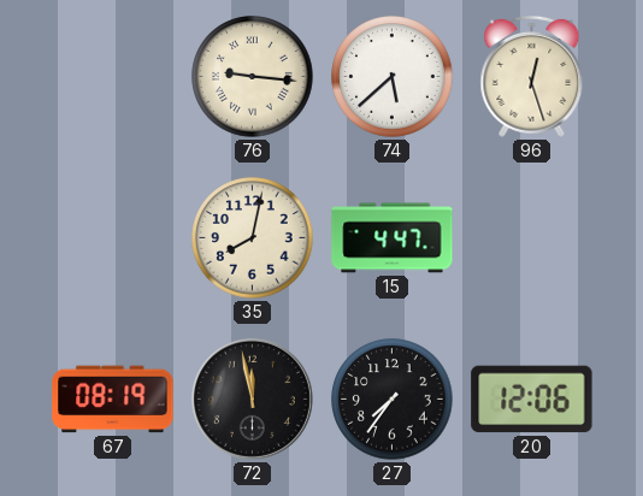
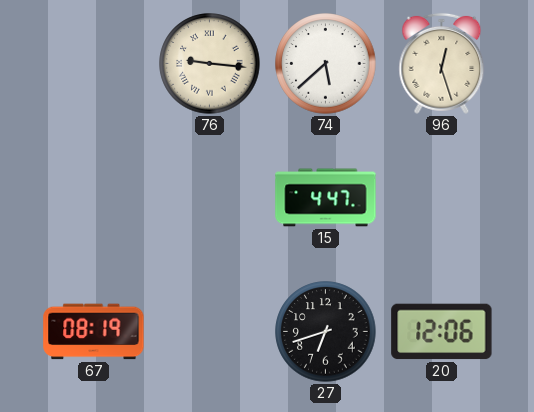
35: 8:02 -> none
72: 11:58 -> none
27: 7:36 -> 6:42
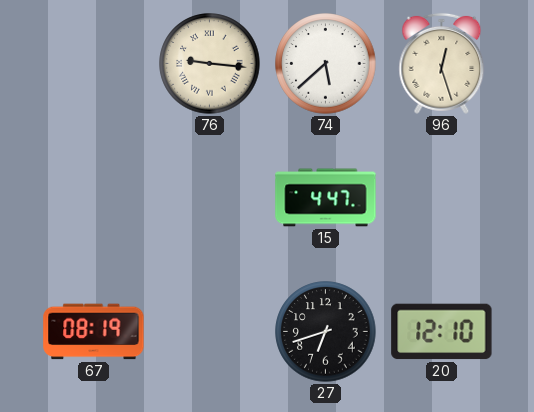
20: 12:06 -> 12:10
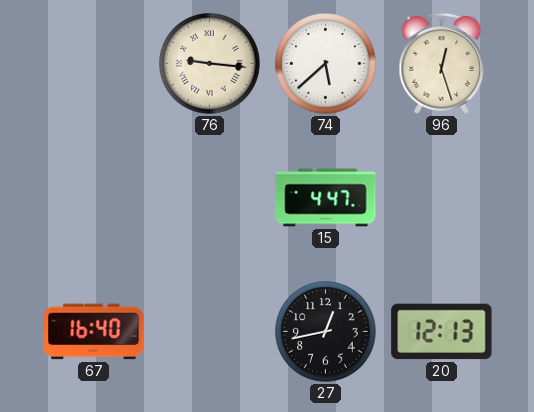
67: 08:19 -> 16:40
27: 6:42 -> 12:43
20: 12:10 -> 12:13
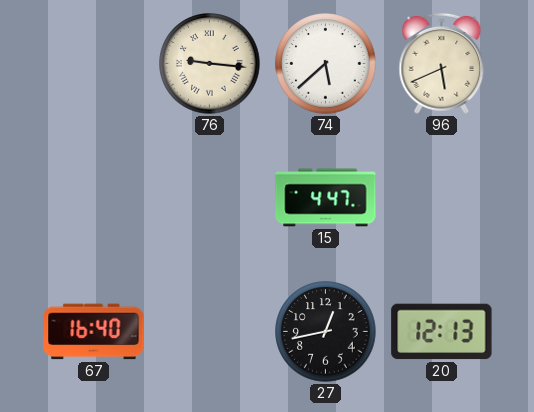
96: 12:27 -> 5:41
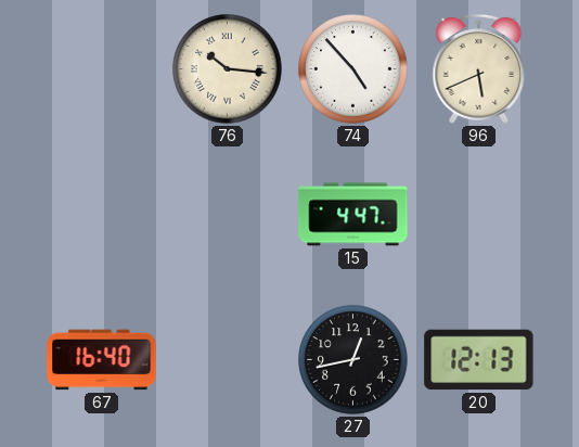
76: 9:16 -> 10:16
74: 5:38 -> 4:53
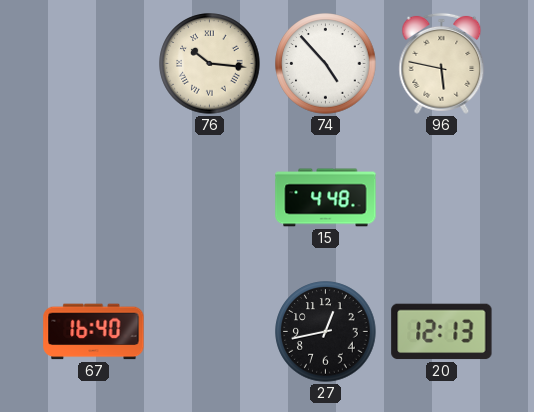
96: 5:41 -> 5:47
15: 4:47 -> 4:48
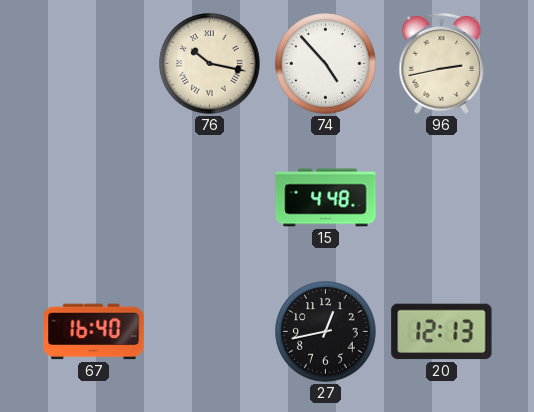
76: 10:16 -> 10:17
96: 5:47 -> 2:43
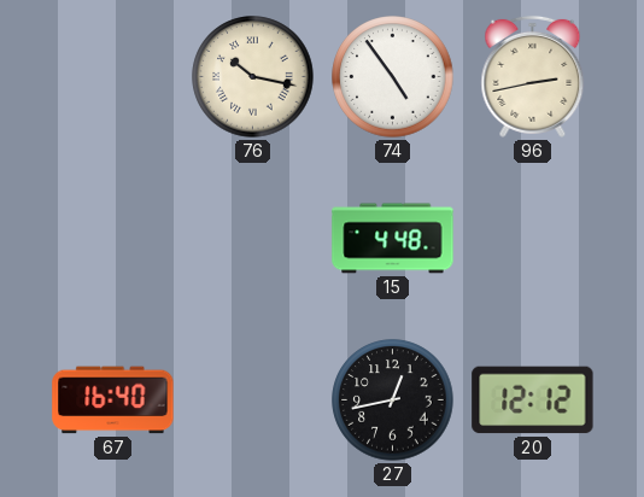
74: 4:53 -> 4:54
20: 12:13 -> 12:12
